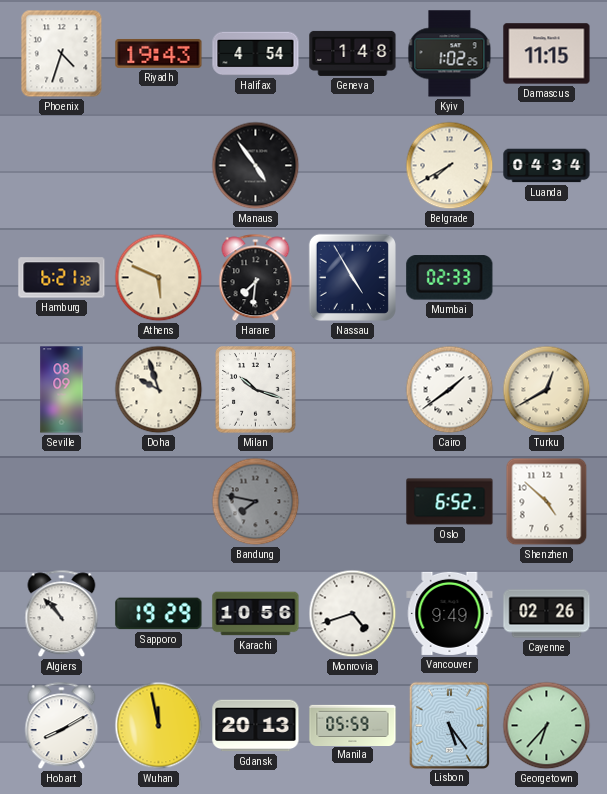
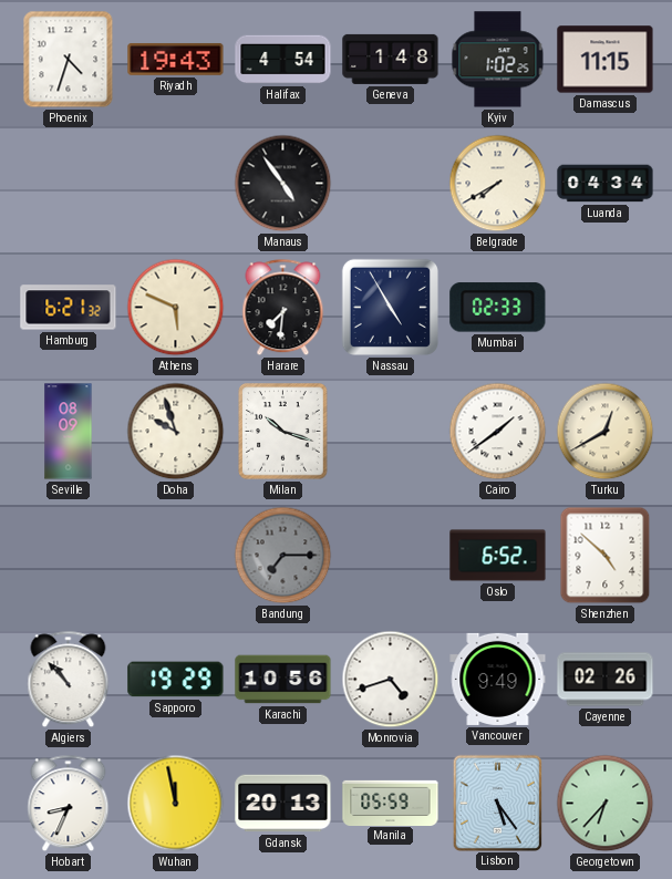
Bandung: 7:47 -> 7:15
Hobart: 8:10 -> 8:34
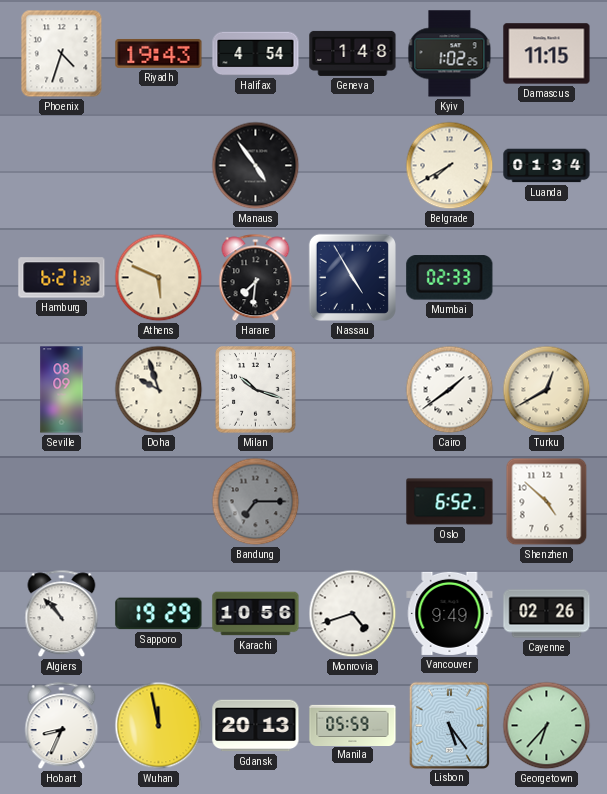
Luanda: 04:34 -> 01:34
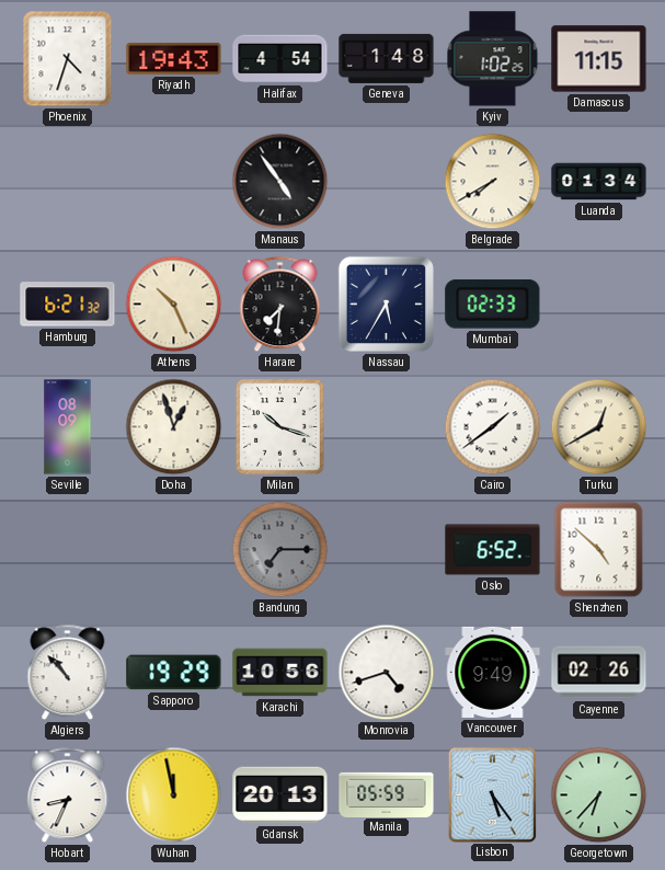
Athens: 5:49 -> 10:26
Nassau: 4:55 -> 5:35
Doha: 9:57 -> 12:57
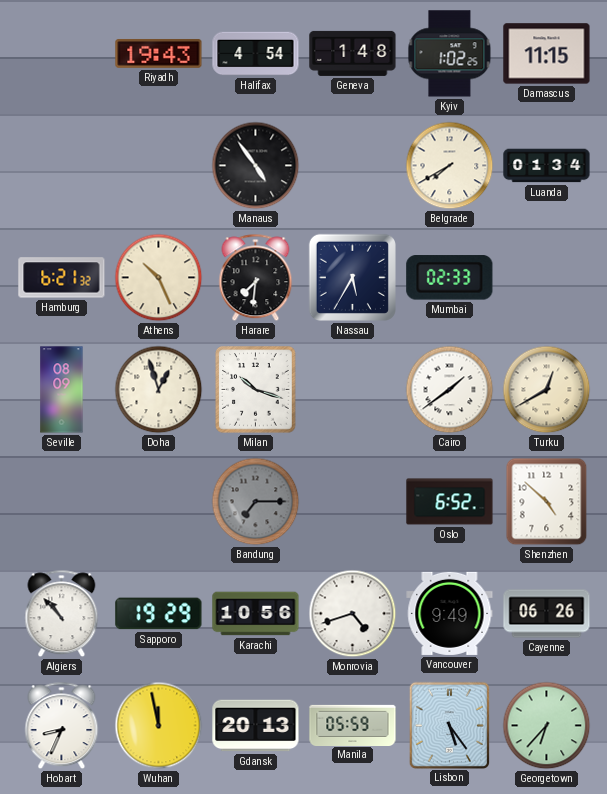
Phoenix: 4:33 -> none
Cayenne: 02:26 -> 06:26
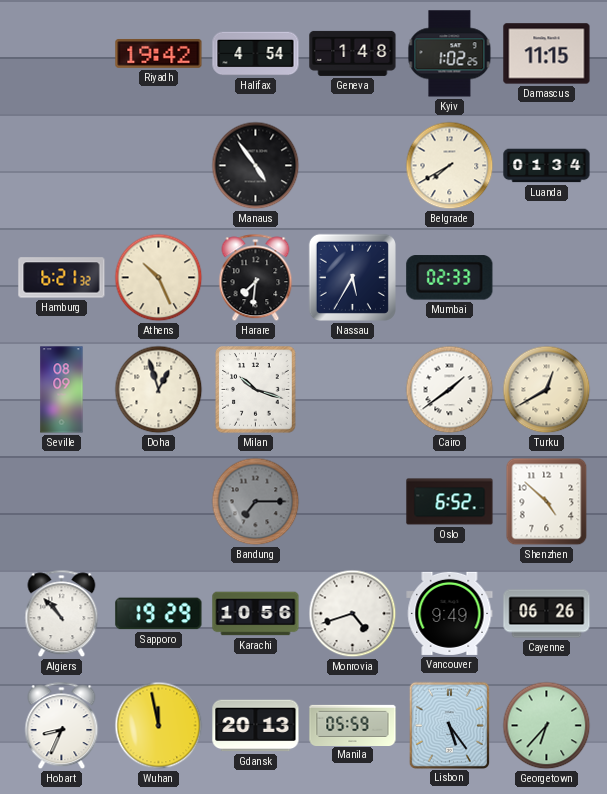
Riyadh: 19:43 -> 19:42
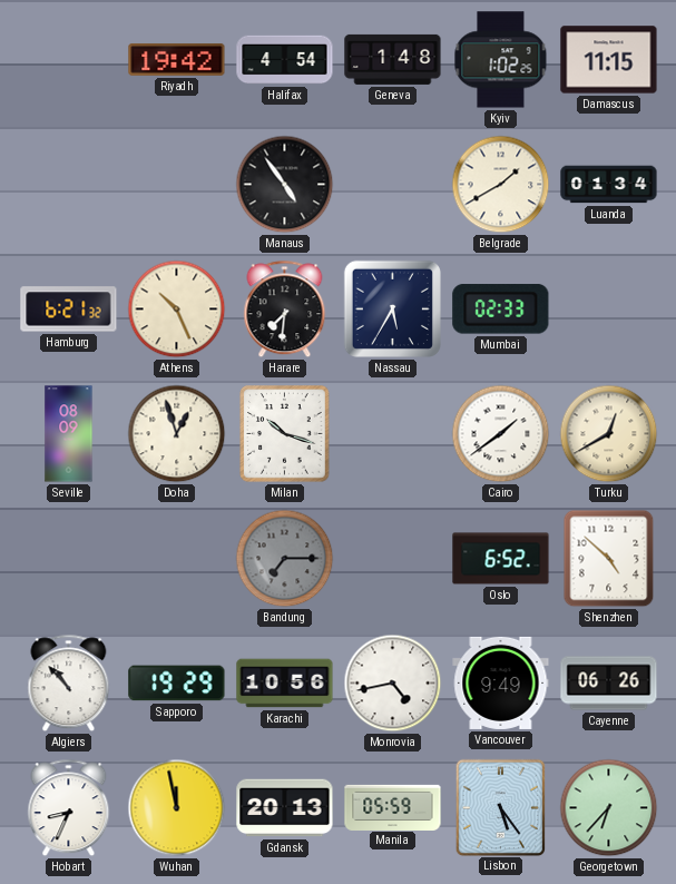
Belgrade: 7:40 -> 1:40
Monrovia: 4:42 -> 4:43
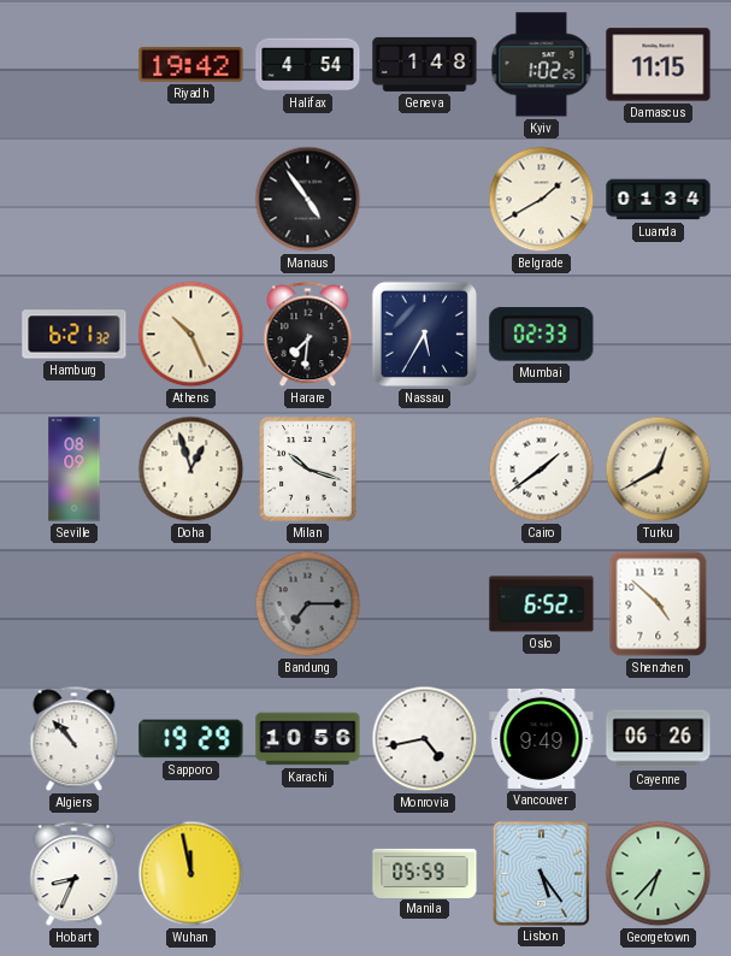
Gdansk: 20:13 -> none
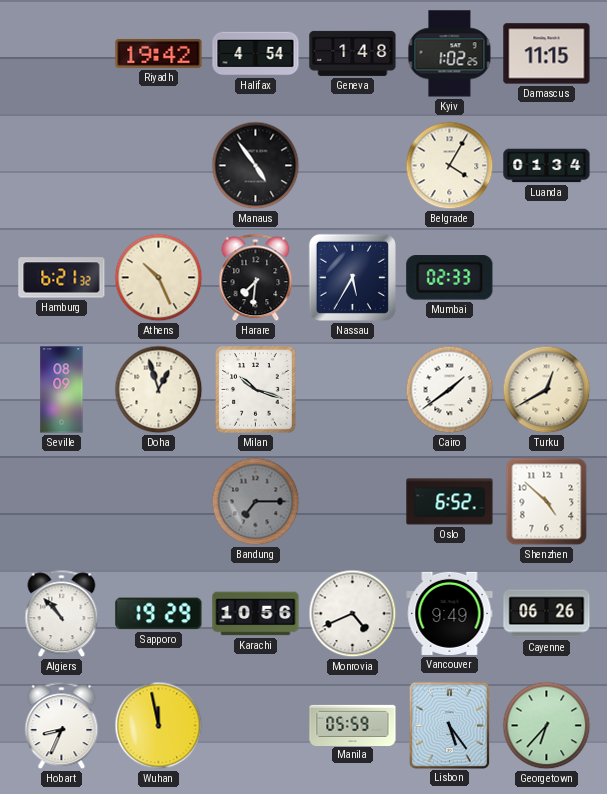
Belgrade: 1:40 -> 4:05
Monrovia: 4:43 -> 4:41
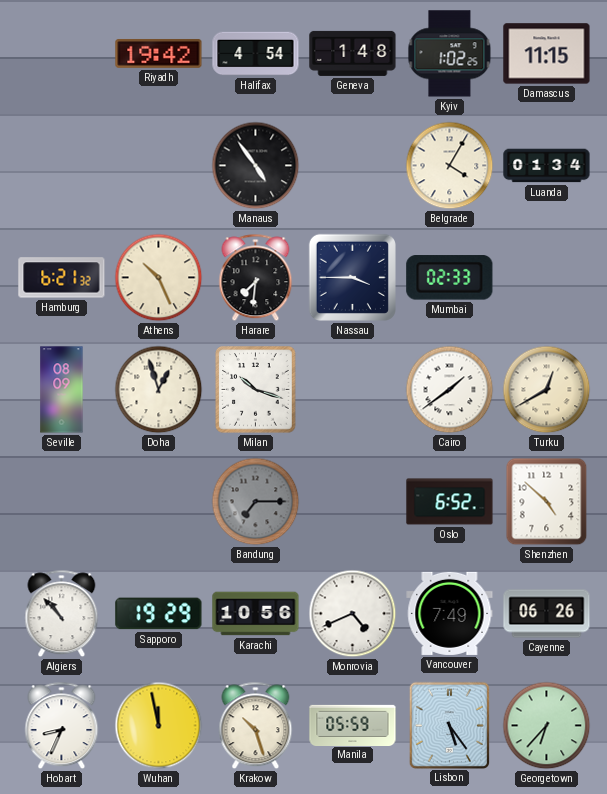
Nassau: 5:35 -> 3:45
Vancouver: 9:49 -> 7:49
Krakow: none -> 10:27
